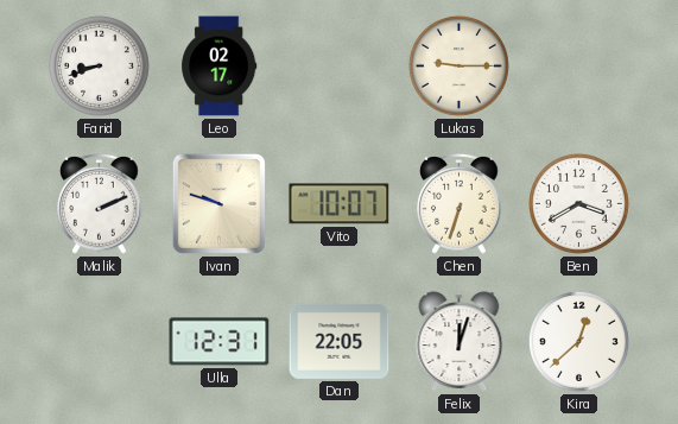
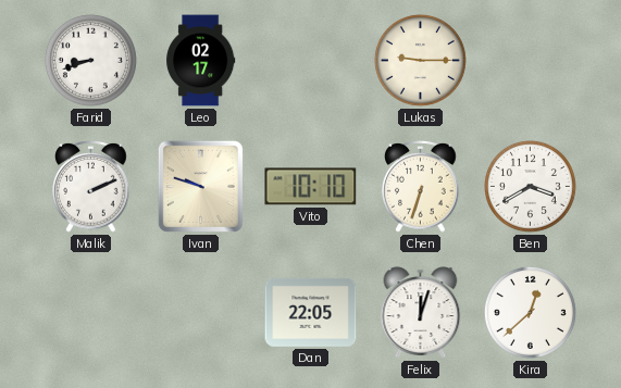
Vito: 10:07 -> 10:10
Ulla: 12:31 -> none
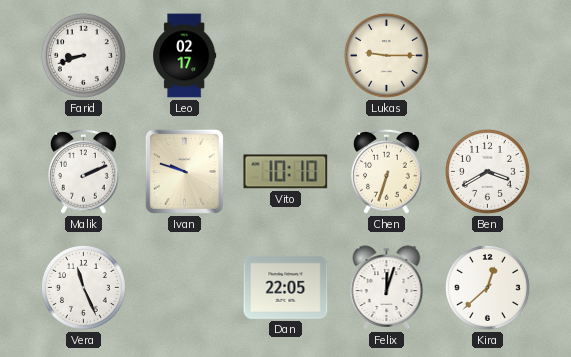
Vera: none -> 11:26
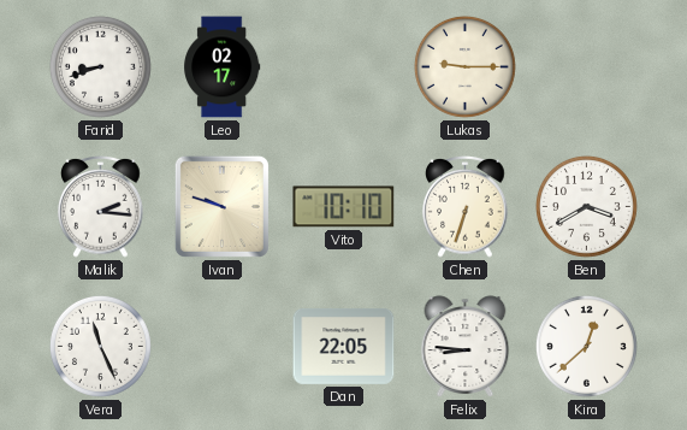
Malik: 2:11 -> 2:16
Felix: 12:03 -> 8:46
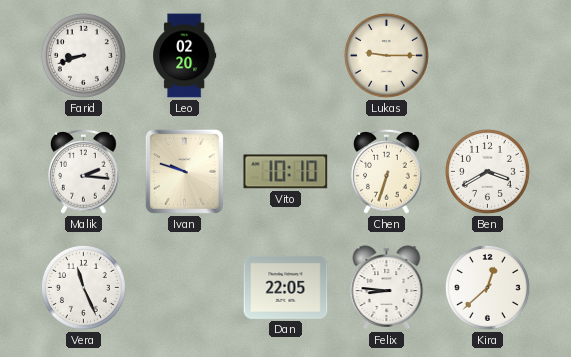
Leo: 02:17 -> 02:20
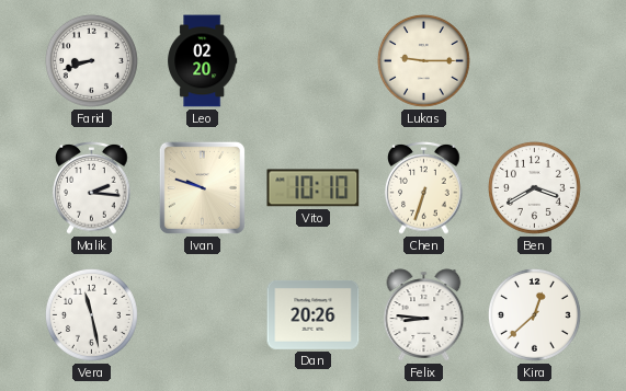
Vera: 11:26 -> 11:28
Dan: 22:05 -> 20:26
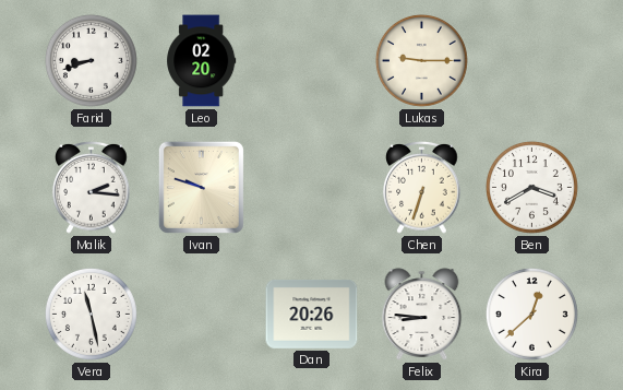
Vito: 10:10 -> none
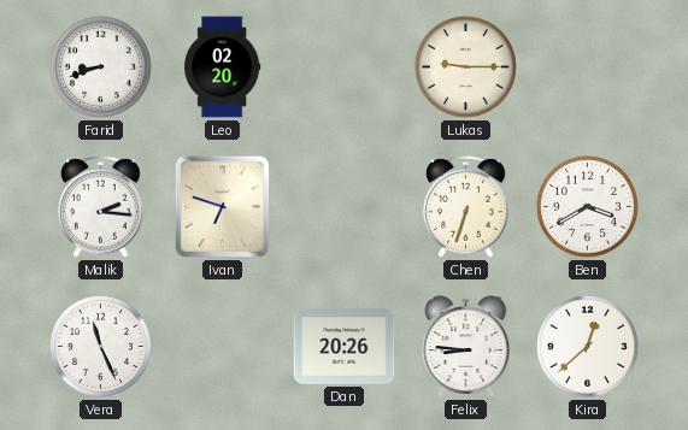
Ivan: 9:48 -> 6:48
Vera: 11:28 -> 11:26
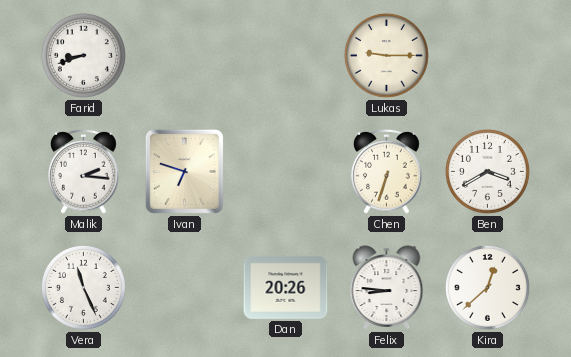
Leo: 02:20 -> none
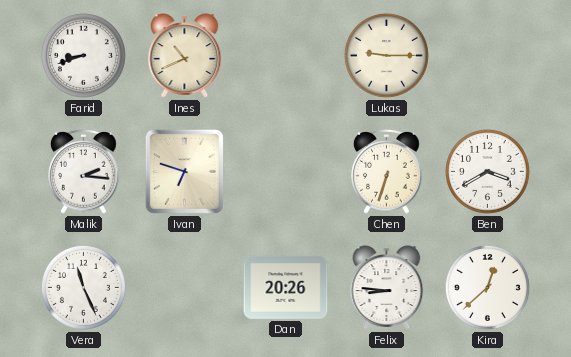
Ines: none -> 10:41
